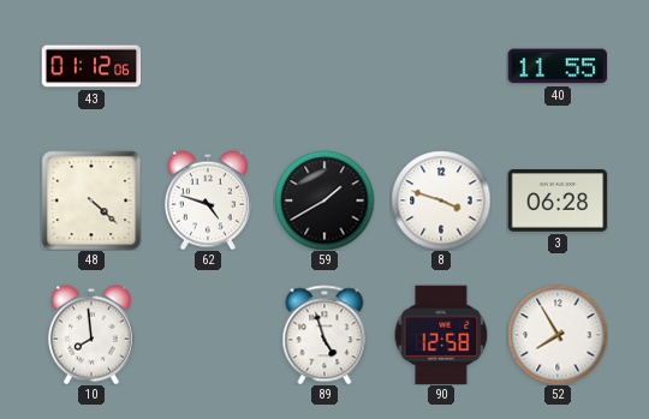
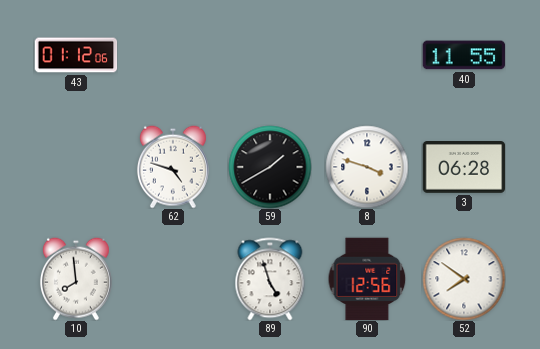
48: 4:22 -> none
90: 12:58 -> 12:56
52: 7:55 -> 7:51
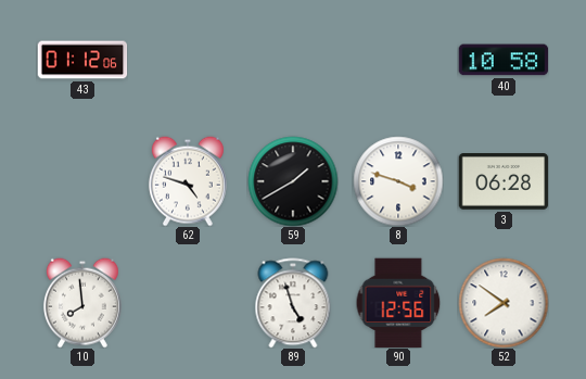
40: 11:55 -> 10:58
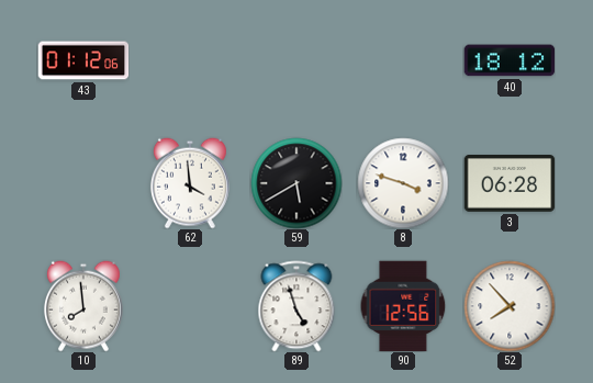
40: 10:58 -> 18:12
62: 4:48 -> 3:59
59: 1:40 -> 5:40
52: 7:51 -> 7:53
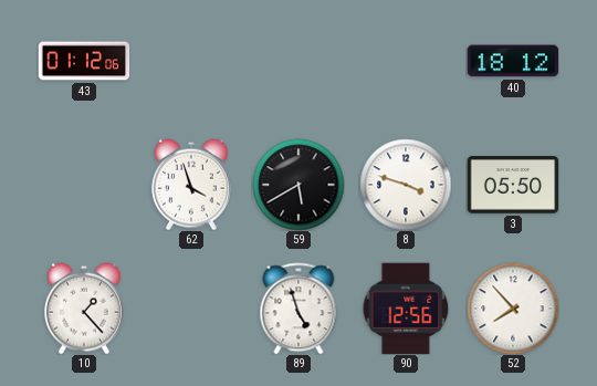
62: 3:59 -> 3:57
3: 06:28 -> 05:50
10: 7:59 -> 1:23
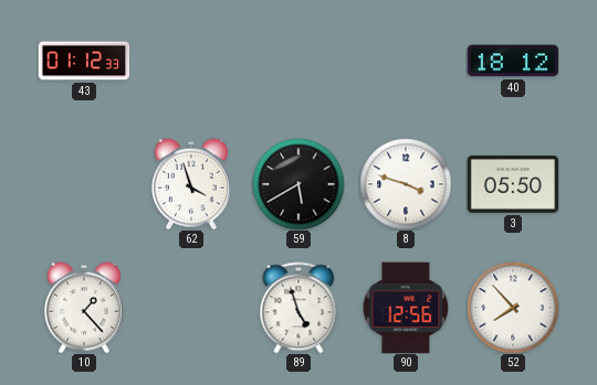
43: 01:12:06 -> 01:12:33
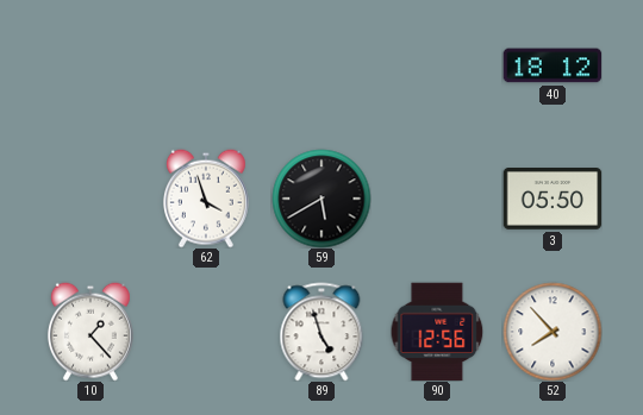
43: 01:12 -> none
8: 3:48 -> none
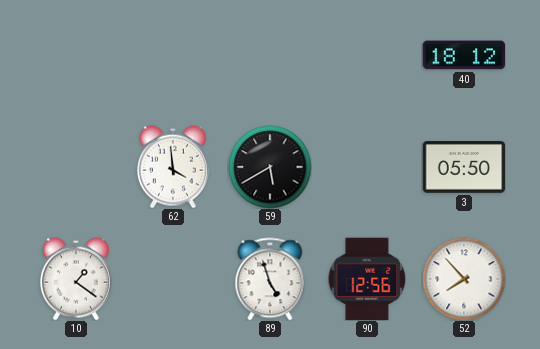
62: 3:57 -> 3:59
10: 1:23 -> 1:21
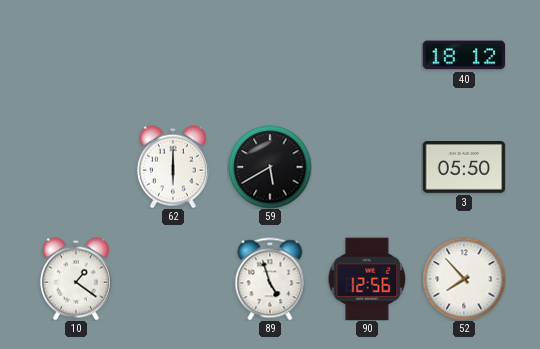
62: 3:59 -> 6:00
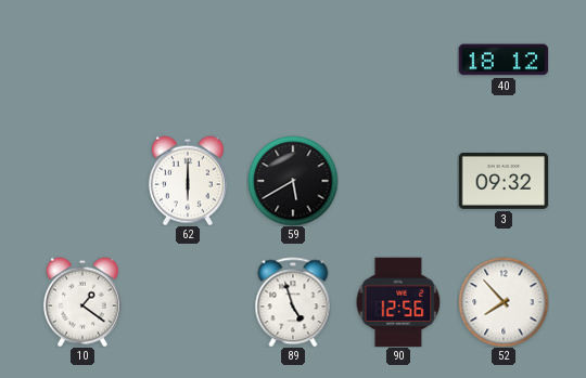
3: 05:50 -> 09:32
